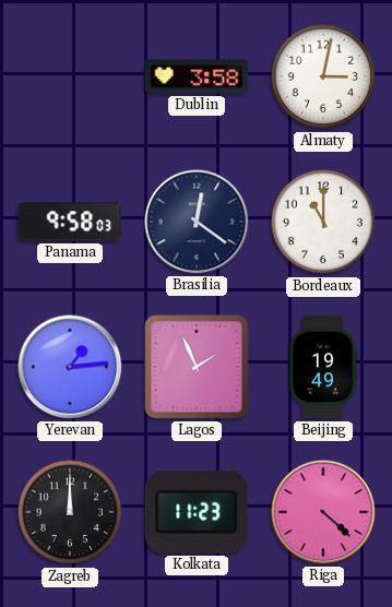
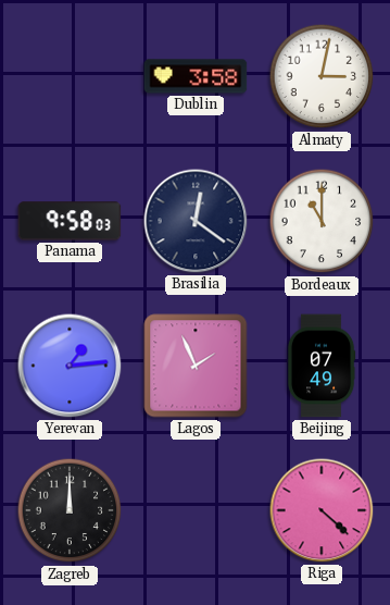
Beijing: 19:49 -> 07:49
Kolkata: 11:23 -> none
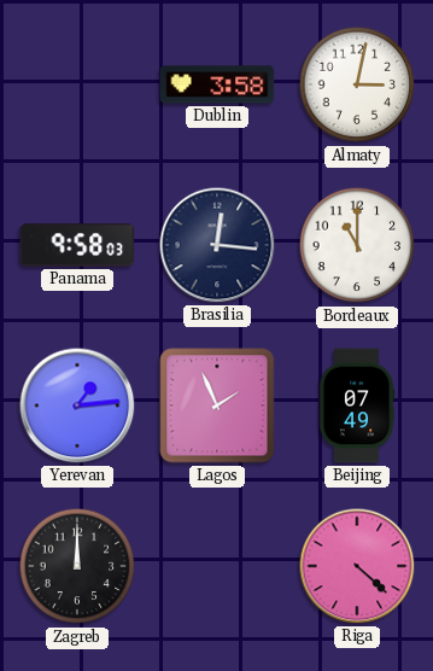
Brasilia: 12:21 -> 12:16
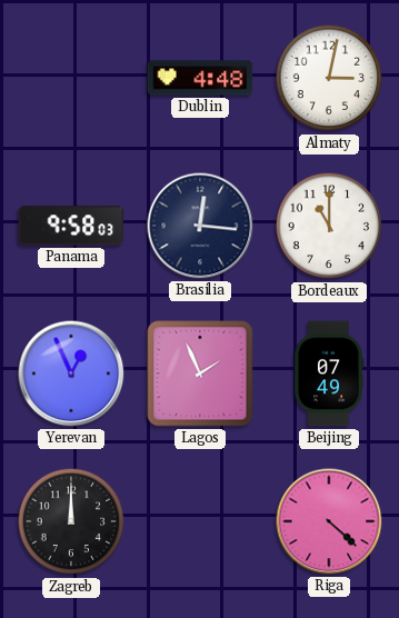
Dublin: 3:58 -> 4:48
Yerevan: 1:14 -> 12:56
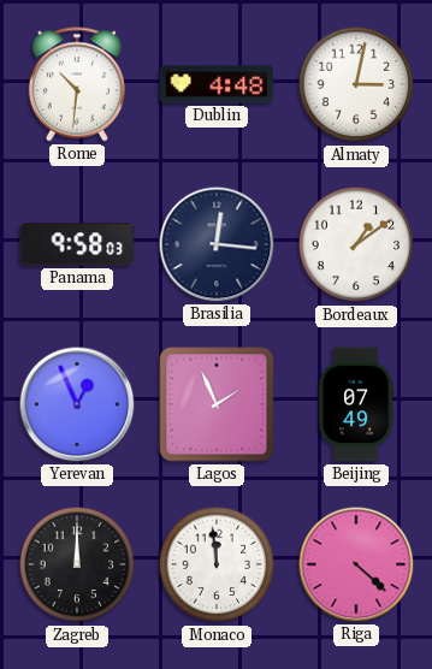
Rome: none -> 10:31
Bordeaux: 11:00 -> 1:09
Monaco: none -> 11:59
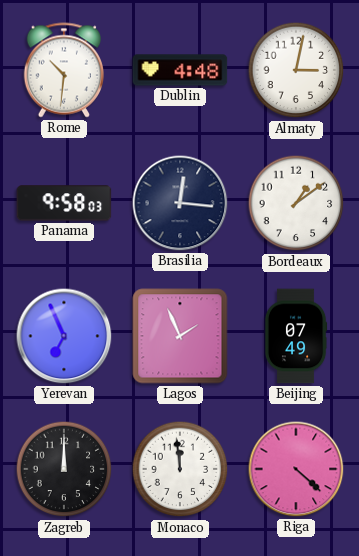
Yerevan: 12:56 -> 6:56
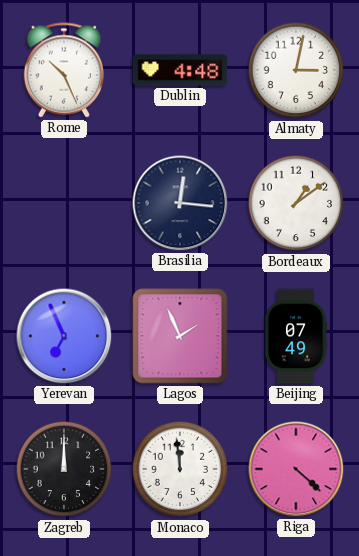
Rome: 10:31 -> 10:26
Panama: 9:58 -> none
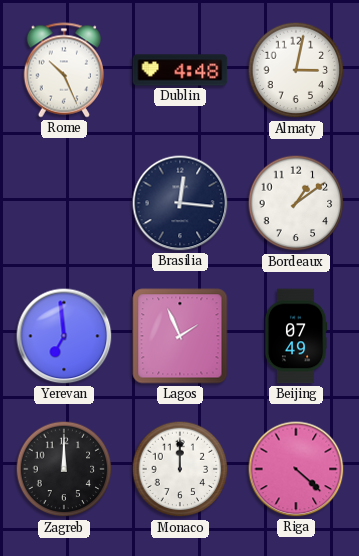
Yerevan: 6:56 -> 6:59
Monaco: 11:59 -> 12:00
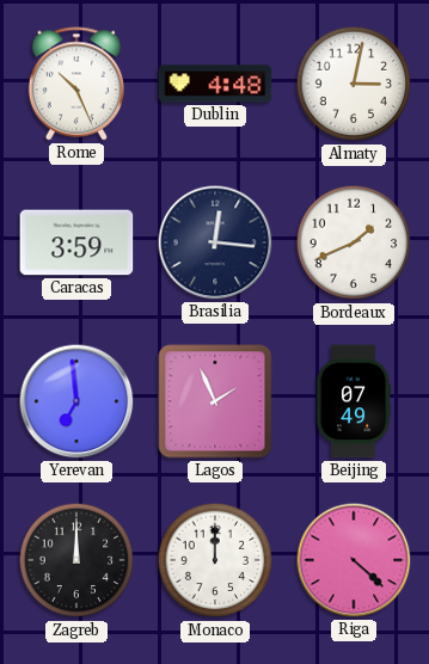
Caracas: none -> 3:59
Bordeaux: 1:09 -> 1:41
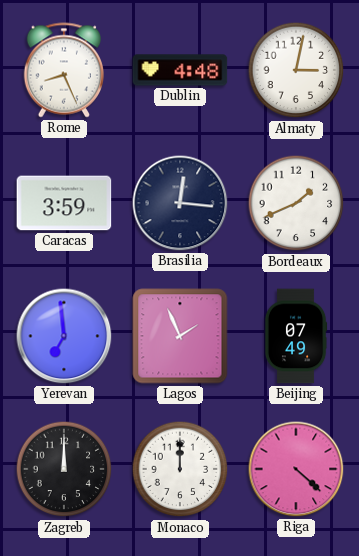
Rome: 10:26 -> 8:26
